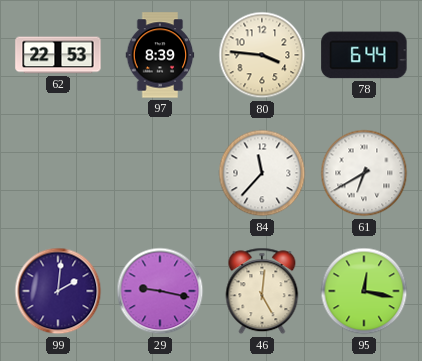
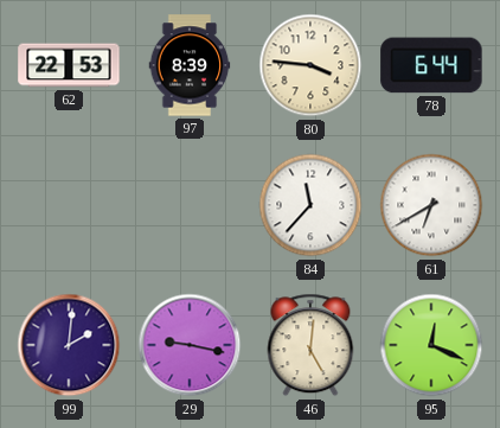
95: 12:17 -> 12:19
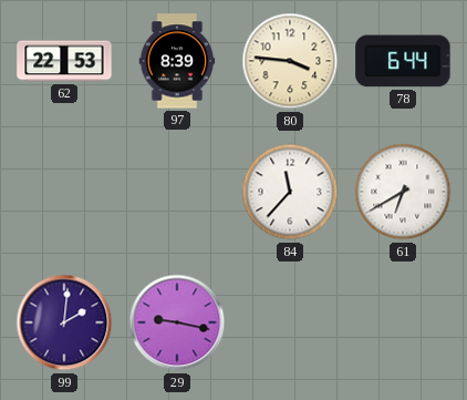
46: 5:01 -> none
95: 12:19 -> none
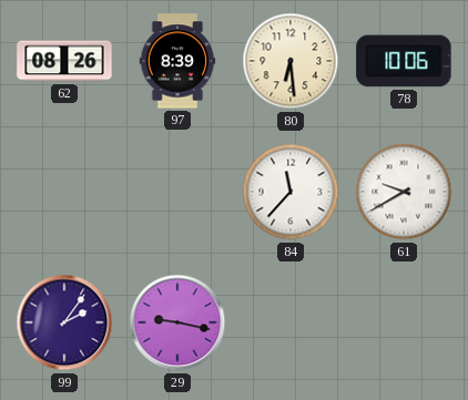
62: 22:53 -> 08:26
80: 3:46 -> 6:29
78: 6:44 -> 10:06
61: 6:40 -> 9:40
99: 2:01 -> 2:06
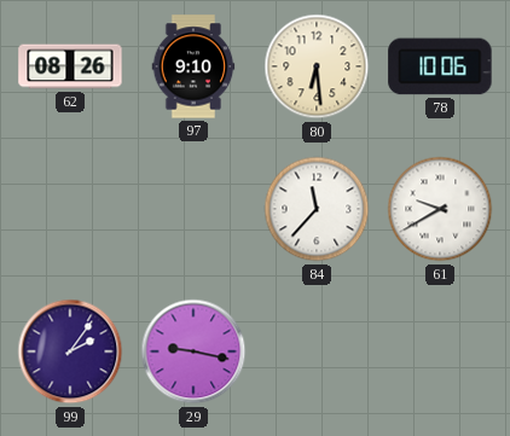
97: 8:39 -> 9:10
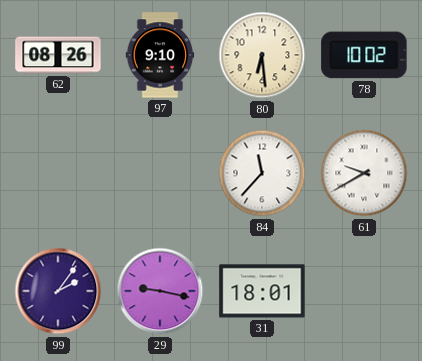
78: 10:06 -> 10:02
31: none -> 18:01
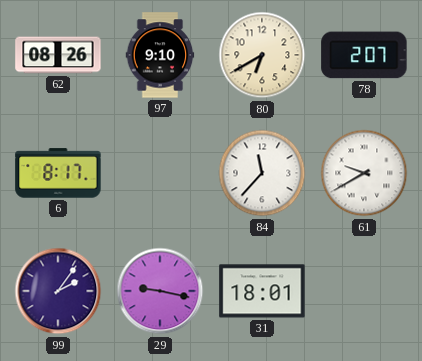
80: 6:29 -> 6:40
78: 10:02 -> 2:07
6: none -> 8:17
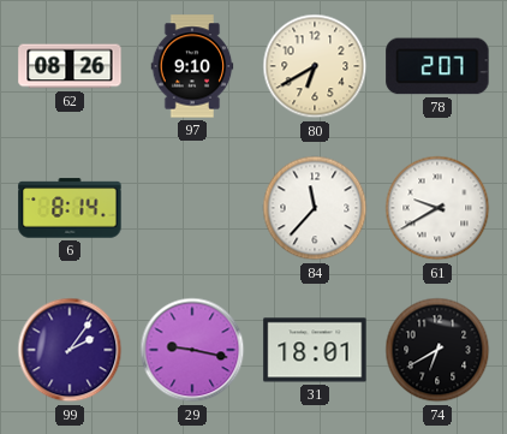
6: 8:17 -> 8:14
74: none -> 6:40
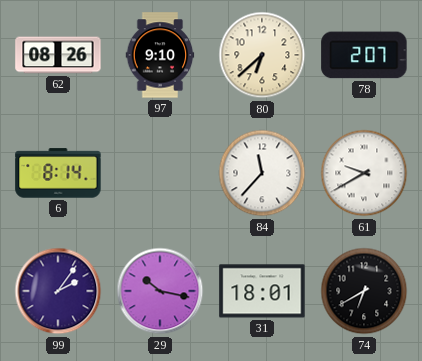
80: 6:40 -> 6:38
29: 9:17 -> 10:17
